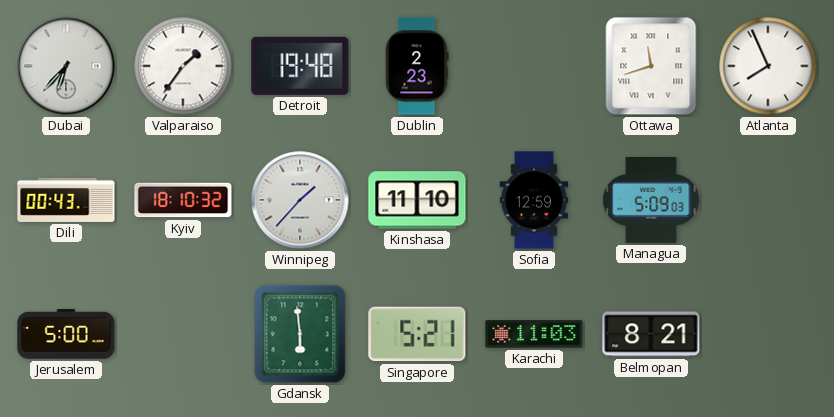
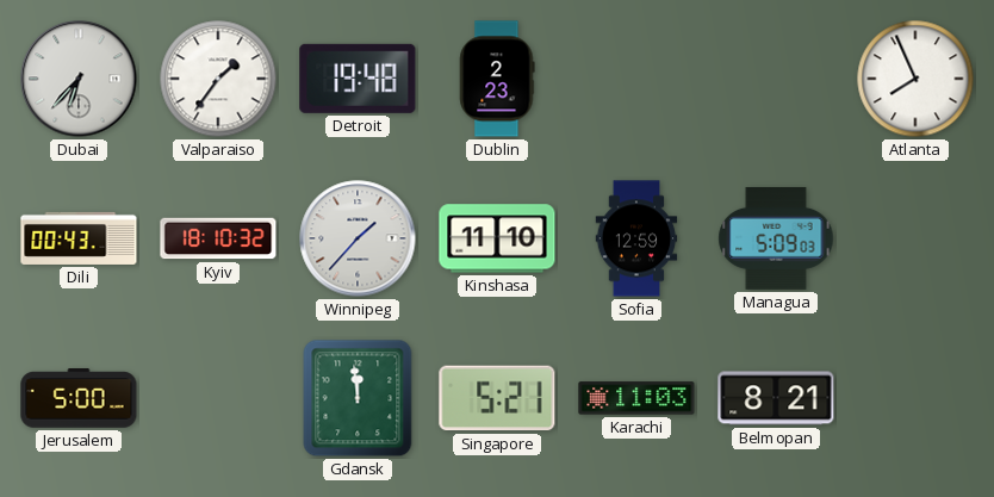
Ottawa: 11:42 -> none
Gdansk: 5:59 -> 11:59
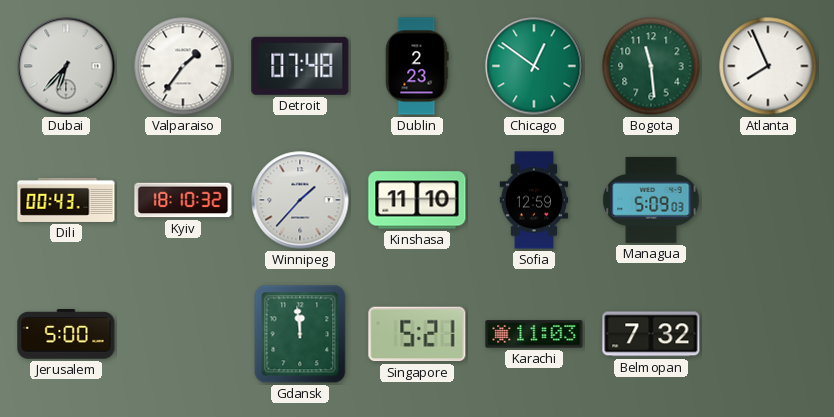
Detroit: 19:48 -> 07:48
Chicago: none -> 12:51
Bogota: none -> 11:29
Belmopan: 8:21 -> 7:32
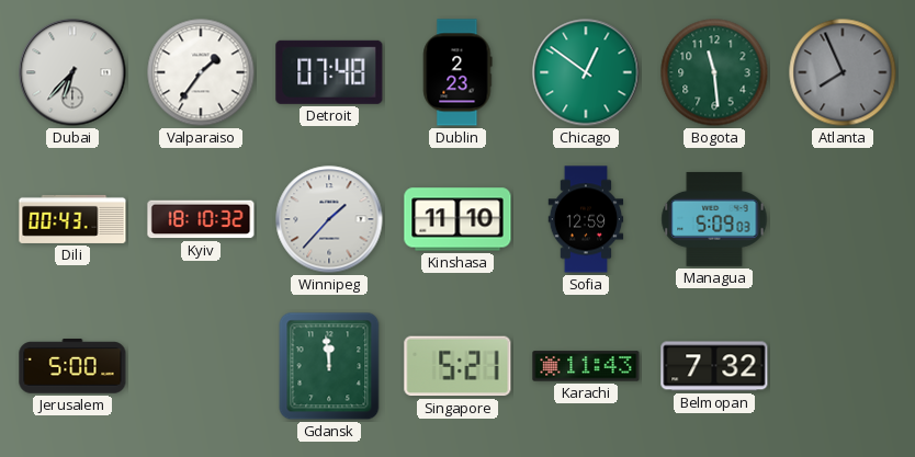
Atlanta dial: white -> grey
Karachi: 11:03 -> 11:43
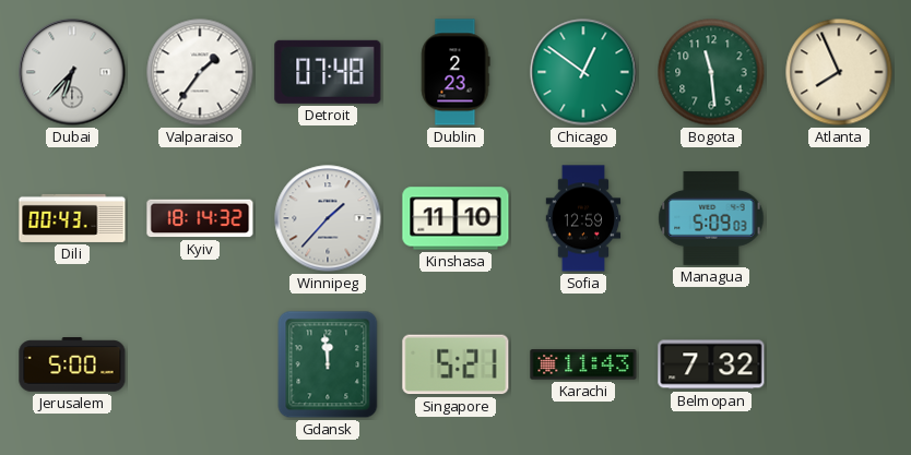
Atlanta dial: grey -> cream
Kyiv: 18:10 -> 18:14
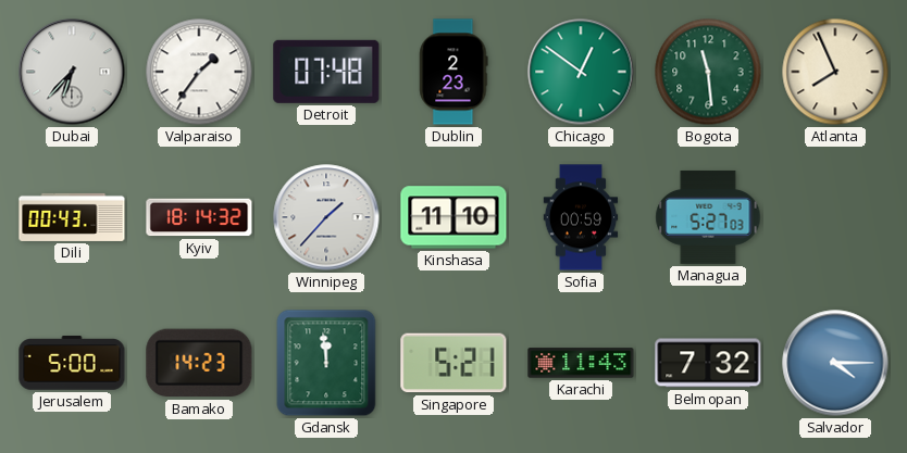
Sofia: 12:59 -> 00:59
Managua: 5:09 -> 5:27
Bamako: none -> 14:23
Salvador: none -> 4:15
